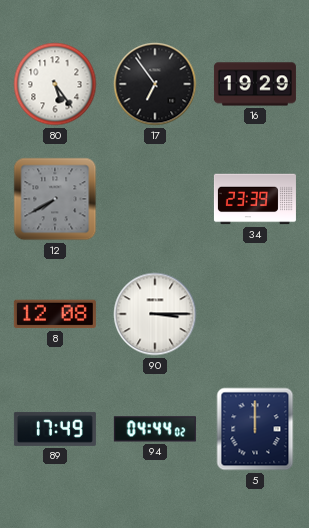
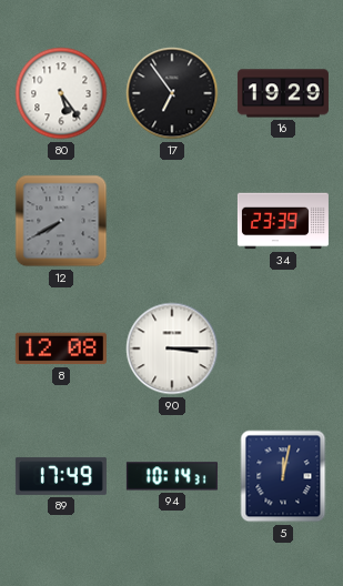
94: 04:44 -> 10:14
5: 12:00 -> 12:02
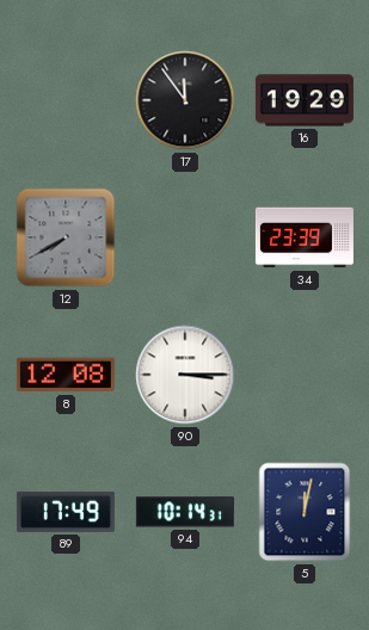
80: 5:24 -> none
17: 6:54 -> 11:54
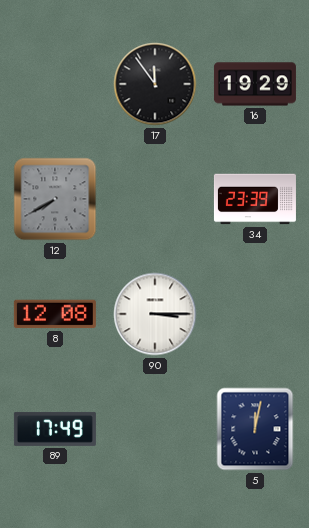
94: 10:14 -> none
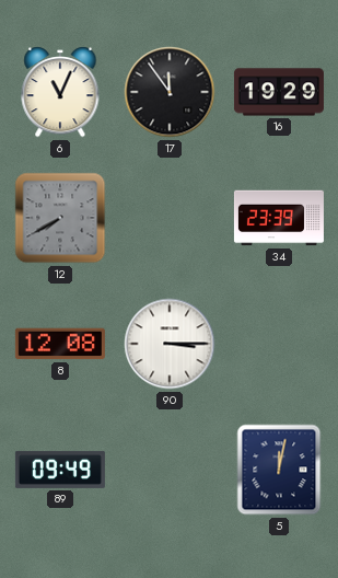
6: none -> 11:04
89: 17:49 -> 09:49
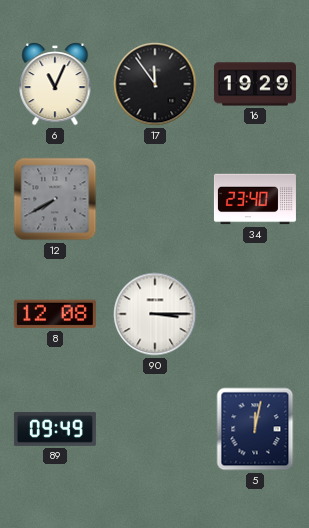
34: 23:39 -> 23:40
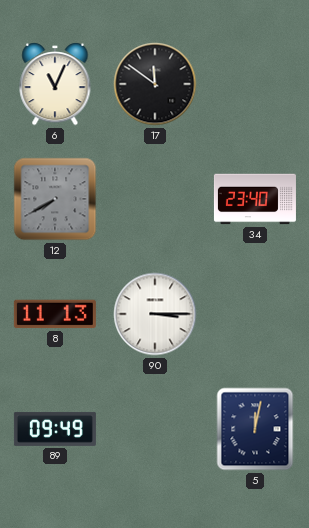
17: 11:54 -> 11:51
16: 19:29 -> none
8: 12:08 -> 11:13
